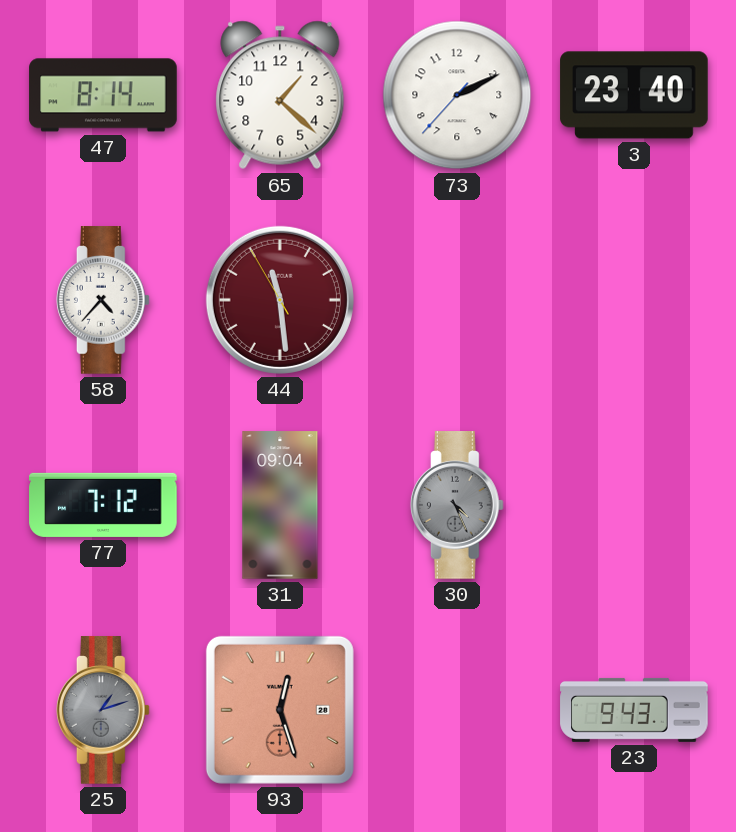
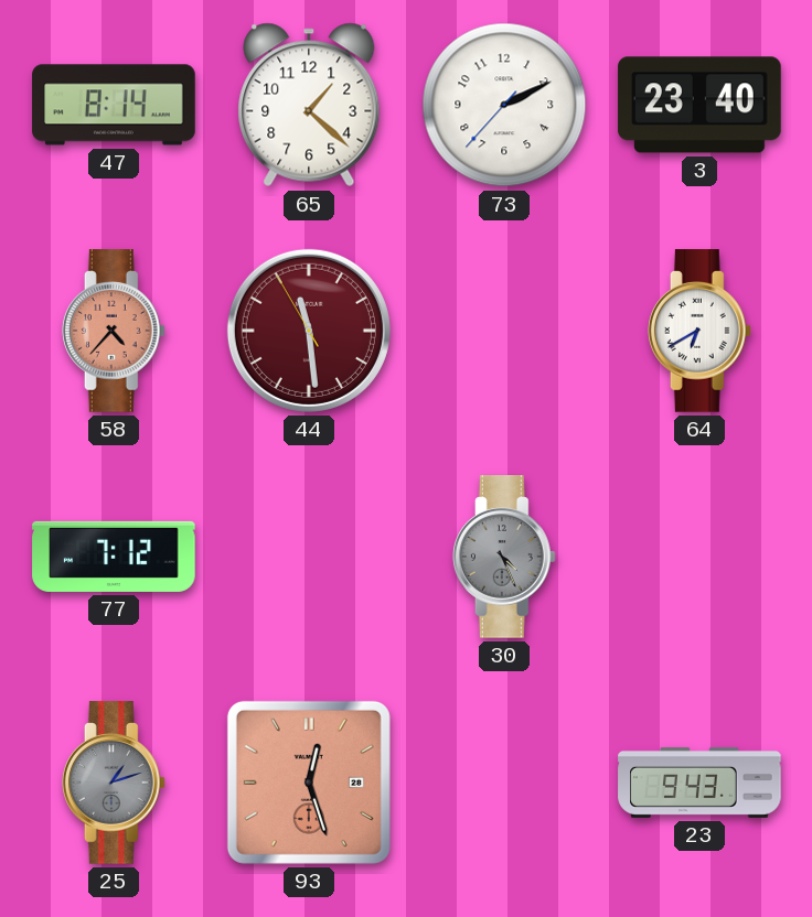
58 dial: white -> salmon
64: none -> 6:40
31: 09:04 -> none
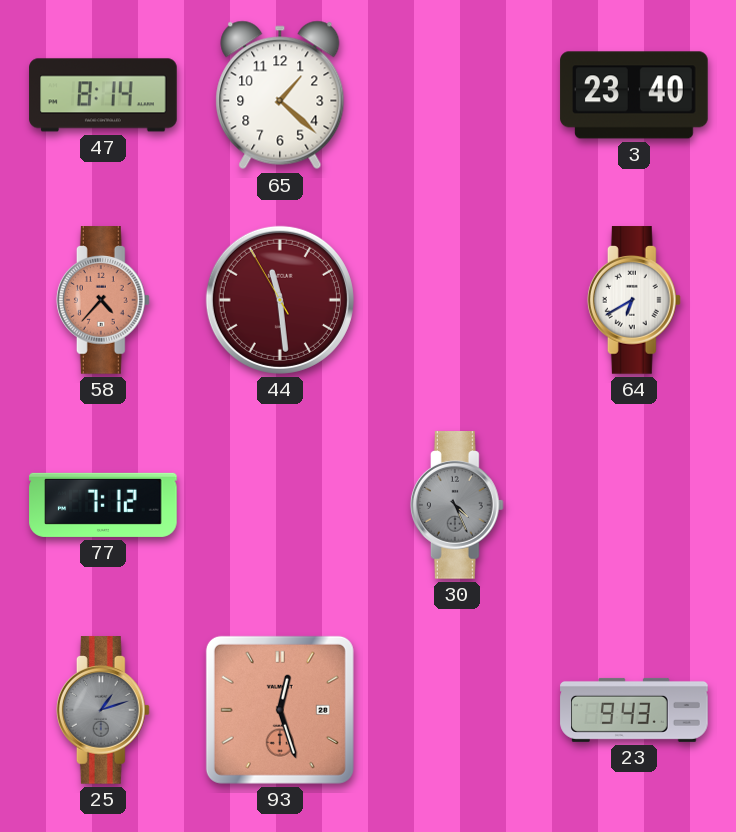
73: 2:10 -> none
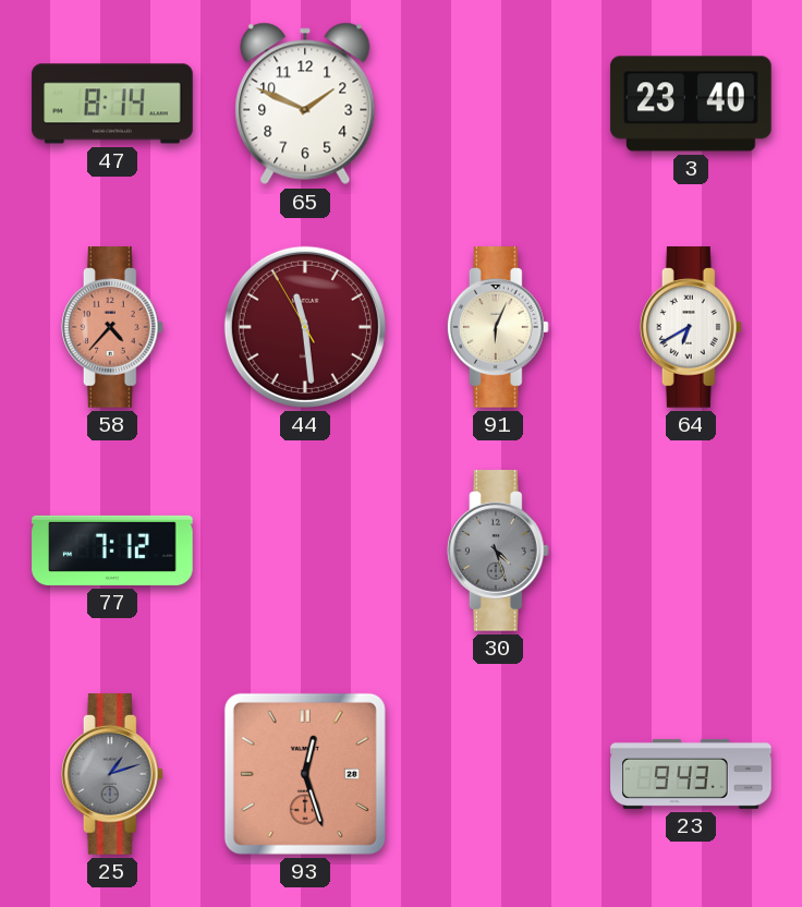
65: 1:22 -> 1:49
91: none -> 6:04
30: 4:26 -> 4:27
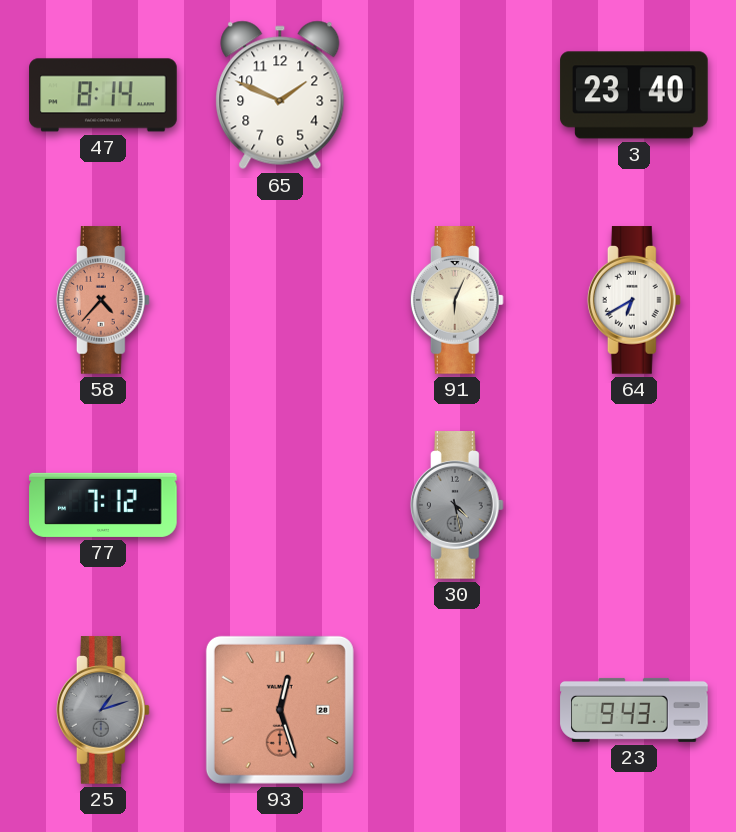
44: 11:28 -> none
30: 4:27 -> 4:28
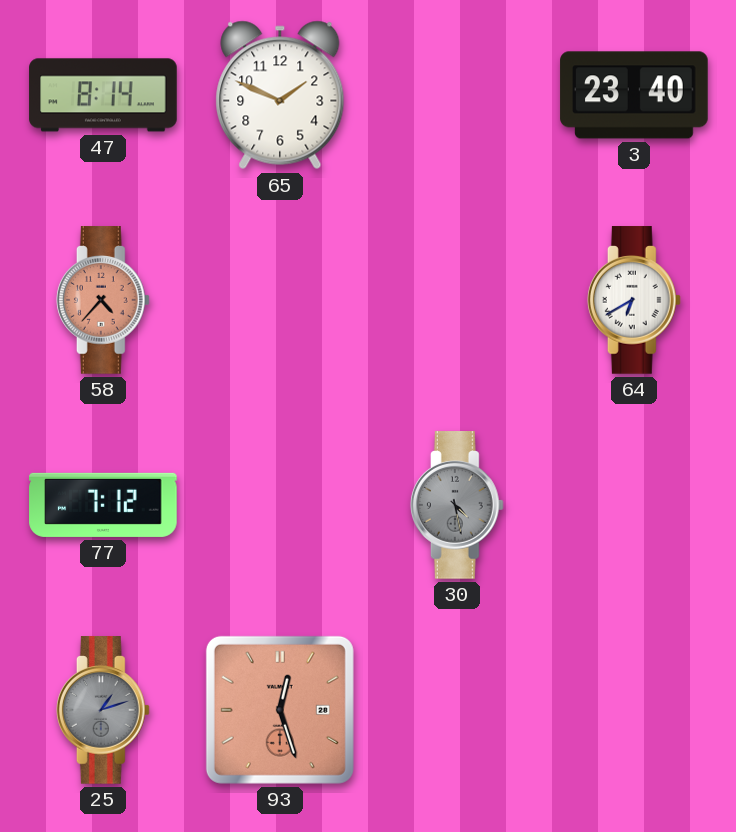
91: 6:04 -> none
23: 9:43 -> none
